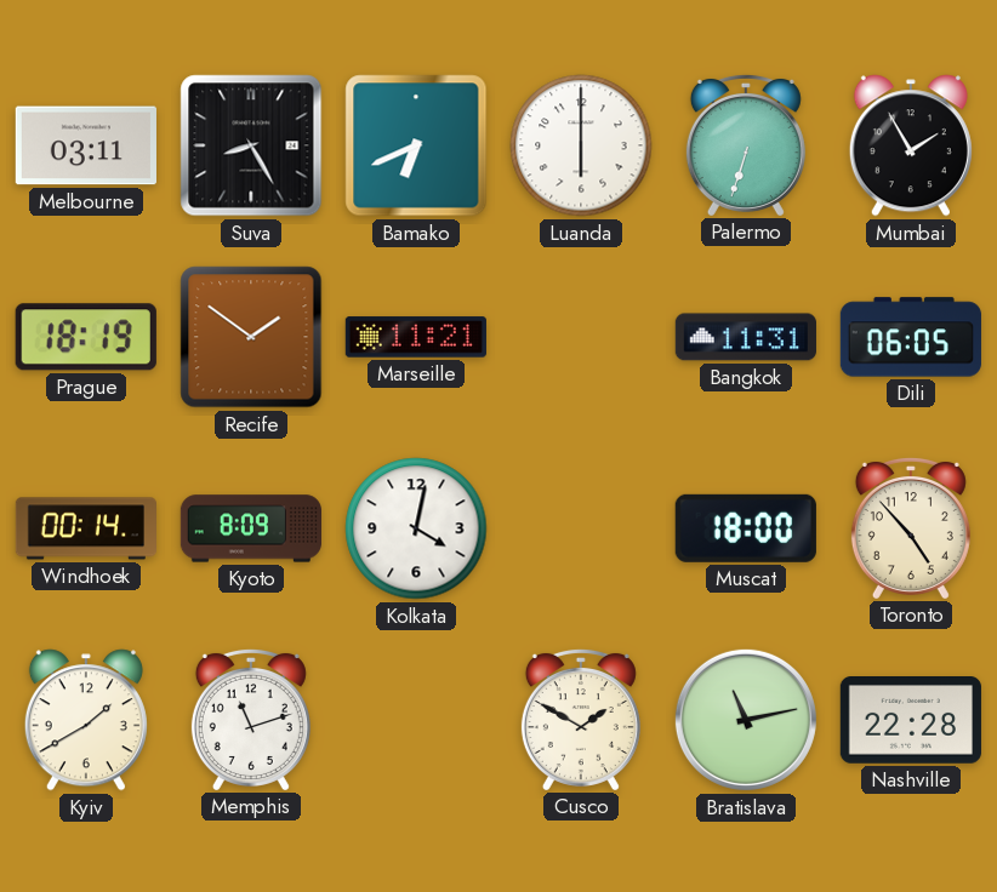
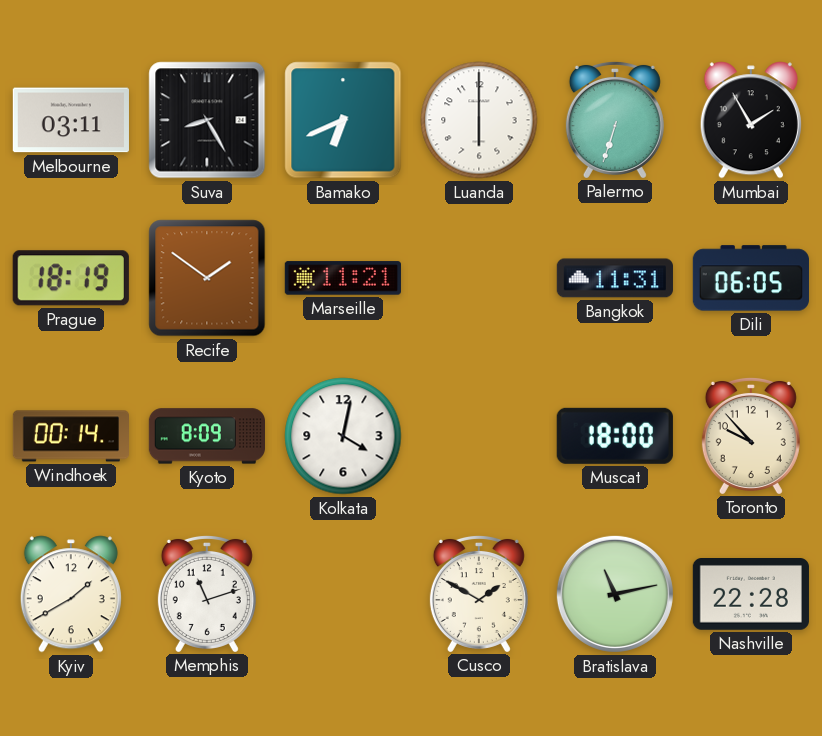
Toronto: 4:53 -> 9:53
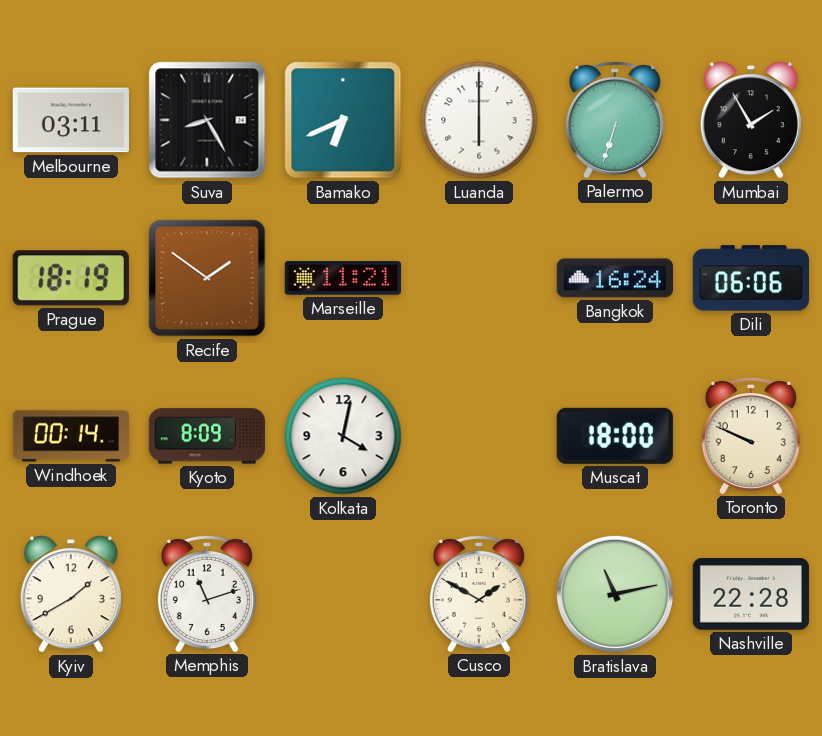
Bangkok: 11:31 -> 16:24
Dili: 06:05 -> 06:06
Toronto: 9:53 -> 9:49
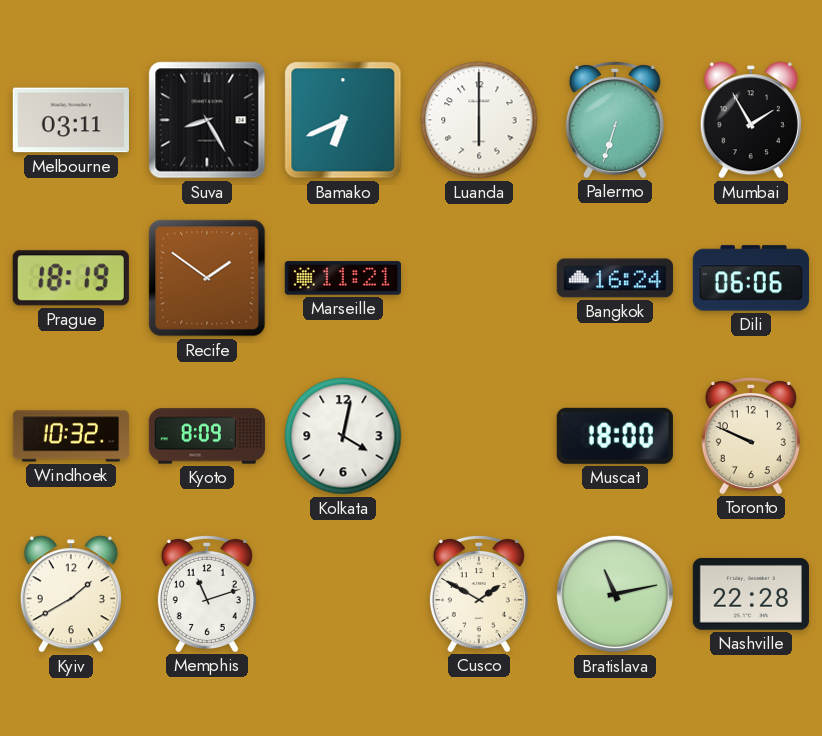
Windhoek: 00:14 -> 10:32
